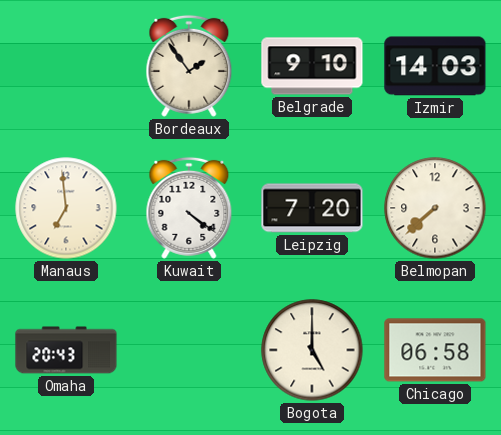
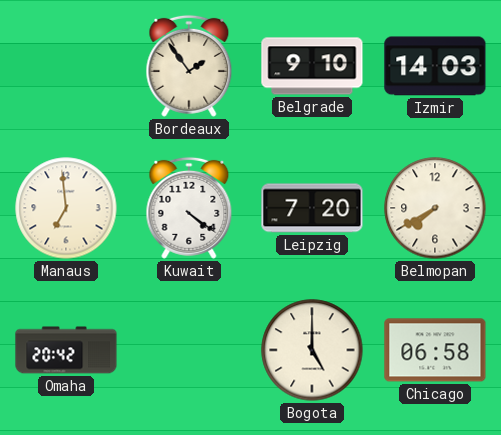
Belmopan: 7:38 -> 7:40
Omaha: 20:43 -> 20:42
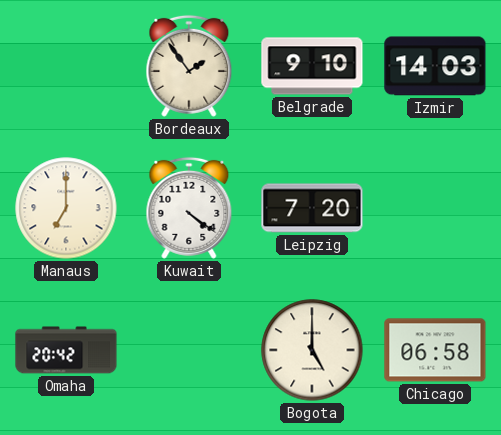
Manaus: 6:59 -> 7:00
Belmopan: 7:40 -> none
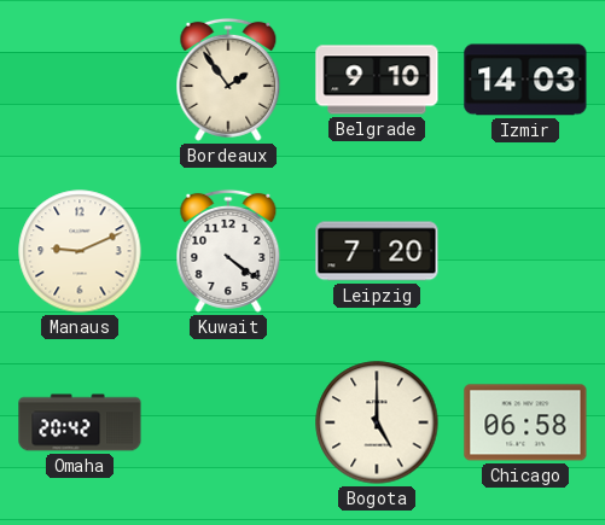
Manaus: 7:00 -> 9:11
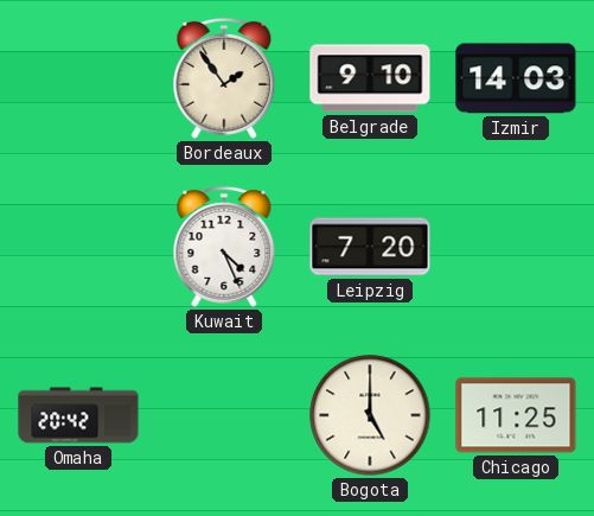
Manaus: 9:11 -> none
Kuwait: 4:21 -> 4:26
Chicago: 06:58 -> 11:25
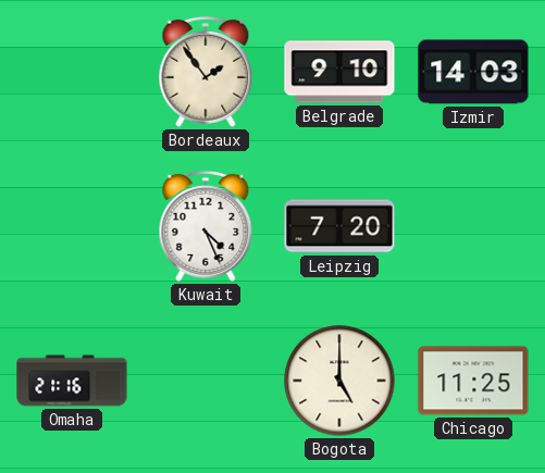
Omaha: 20:42 -> 21:16
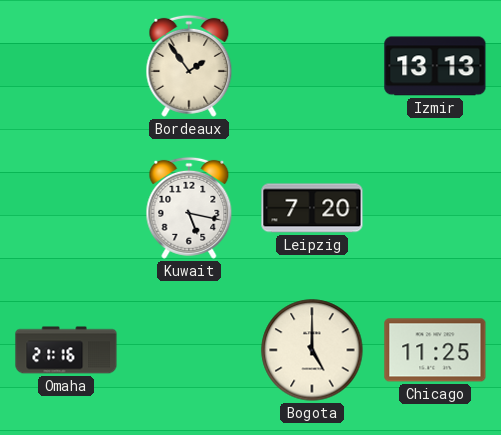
Belgrade: 9:10 -> none
Izmir: 14:03 -> 13:13
Kuwait: 4:26 -> 5:17
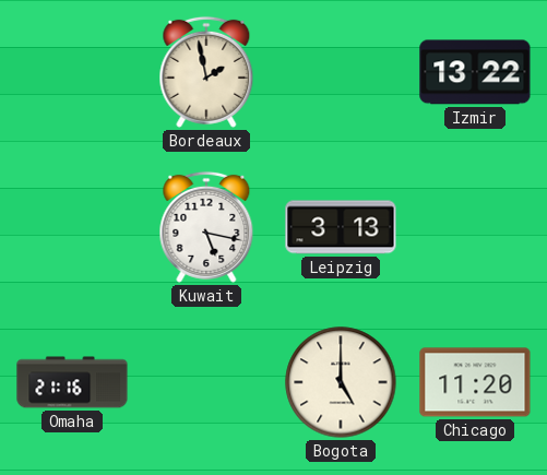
Bordeaux: 1:54 -> 1:58
Izmir: 13:13 -> 13:22
Leipzig: 7:20 -> 3:13
Chicago: 11:25 -> 11:20
